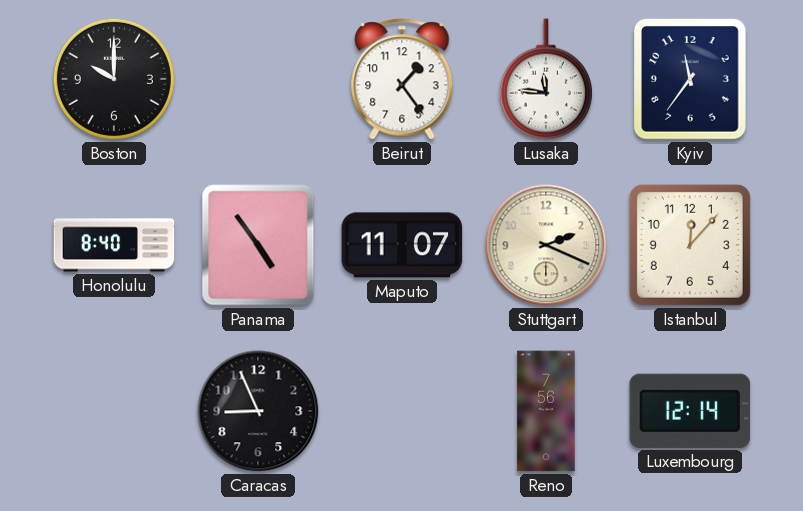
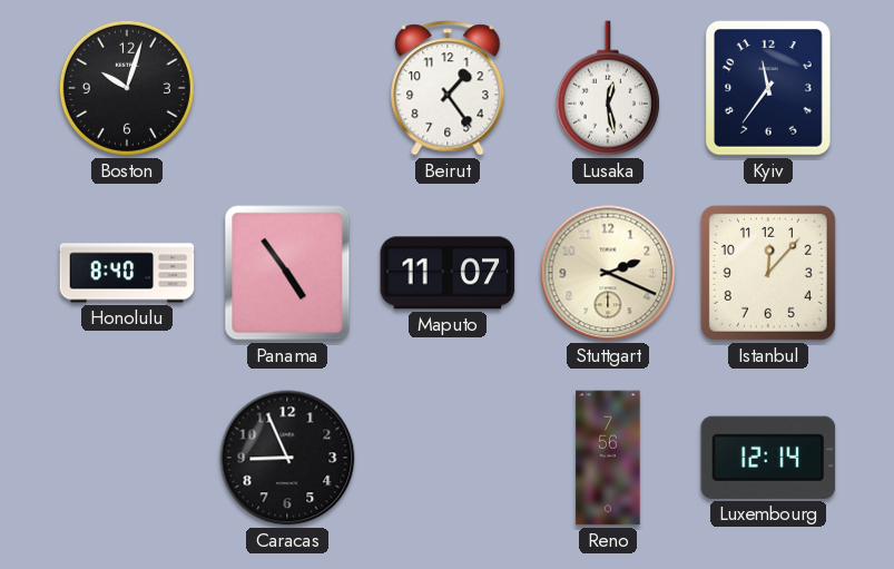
Boston: 10:00 -> 10:03
Lusaka: 11:46 -> 12:28
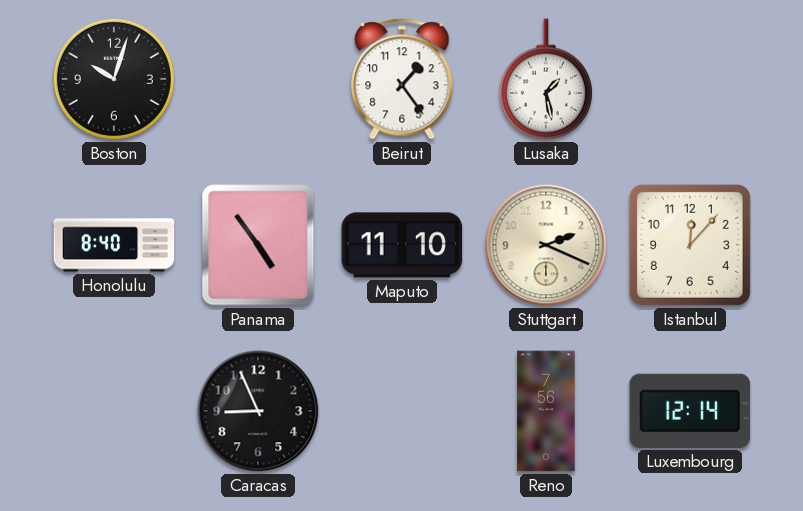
Lusaka: 12:28 -> 1:28
Kyiv: 11:36 -> none
Maputo: 11:07 -> 11:10
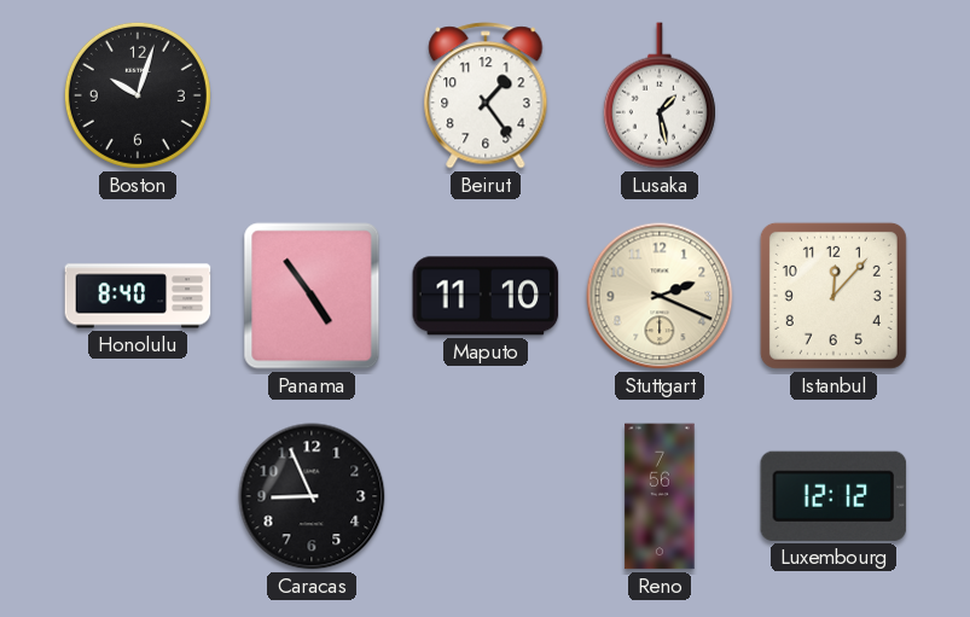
Luxembourg: 12:14 -> 12:12
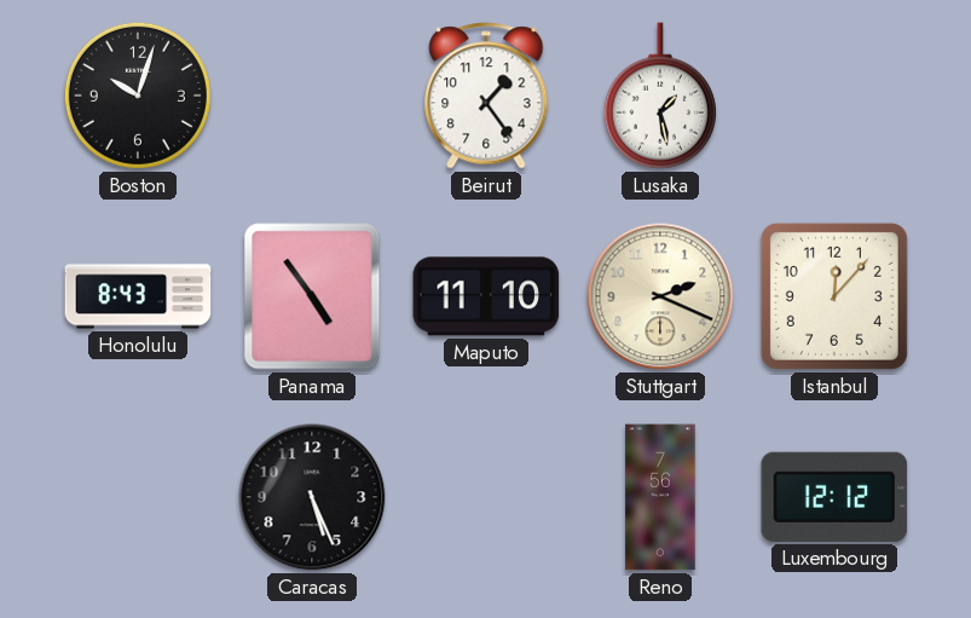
Honolulu: 8:40 -> 8:43
Caracas: 8:56 -> 5:26
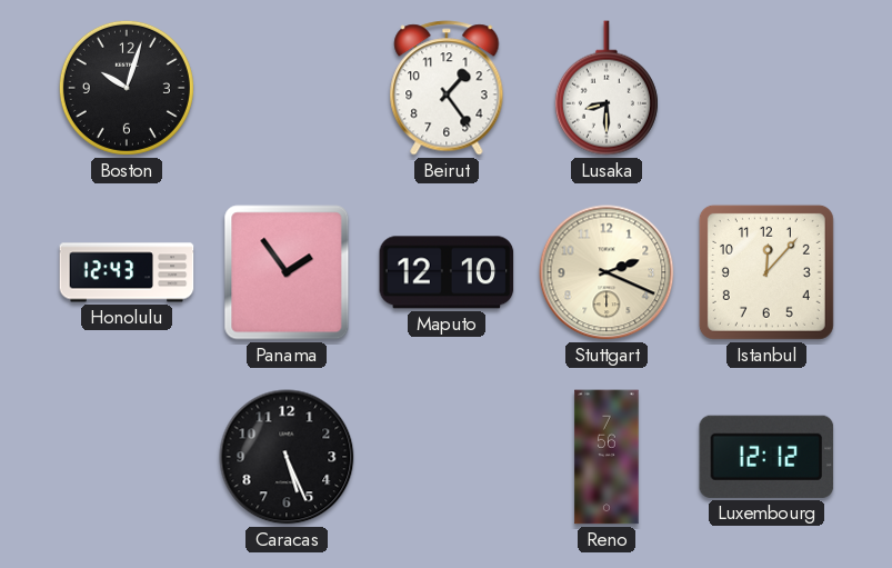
Lusaka: 1:28 -> 8:30
Honolulu: 8:43 -> 12:43
Panama: 4:54 -> 1:54
Maputo: 11:10 -> 12:10
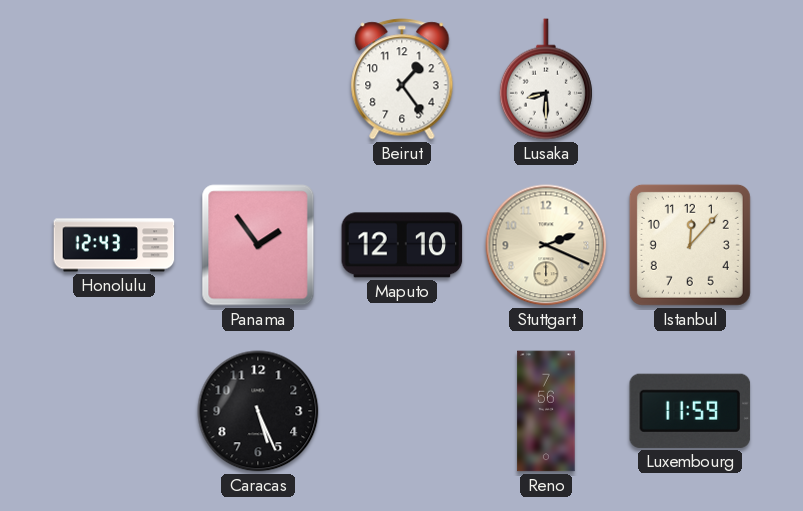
Boston: 10:03 -> none
Luxembourg: 12:12 -> 11:59
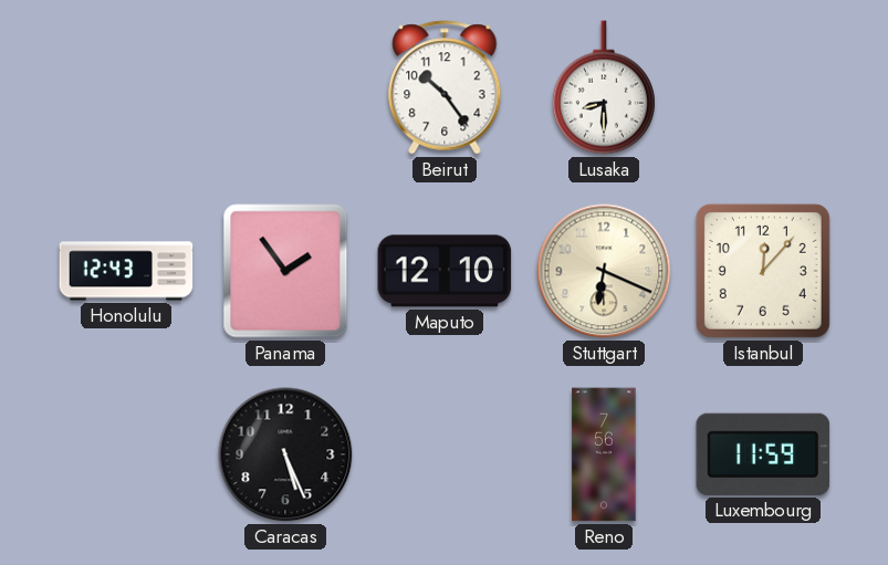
Beirut: 1:24 -> 10:24
Stuttgart: 2:19 -> 6:19
